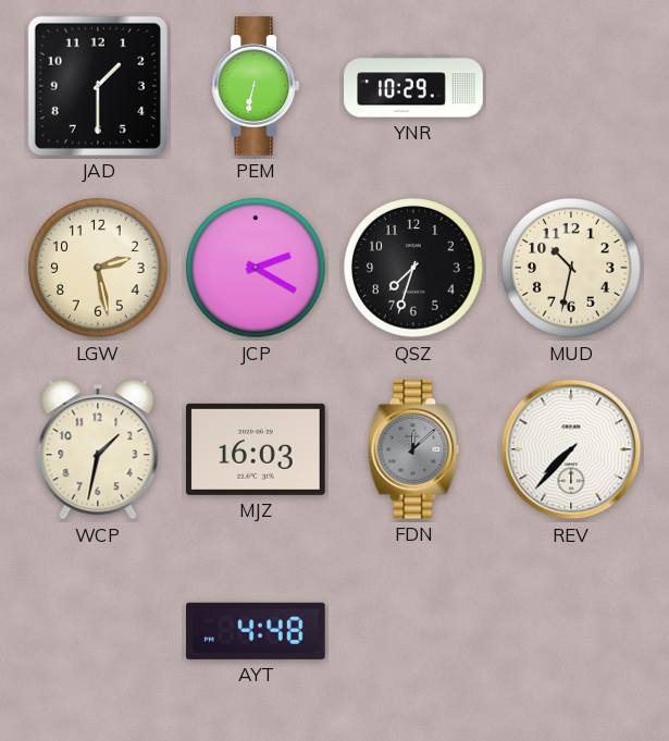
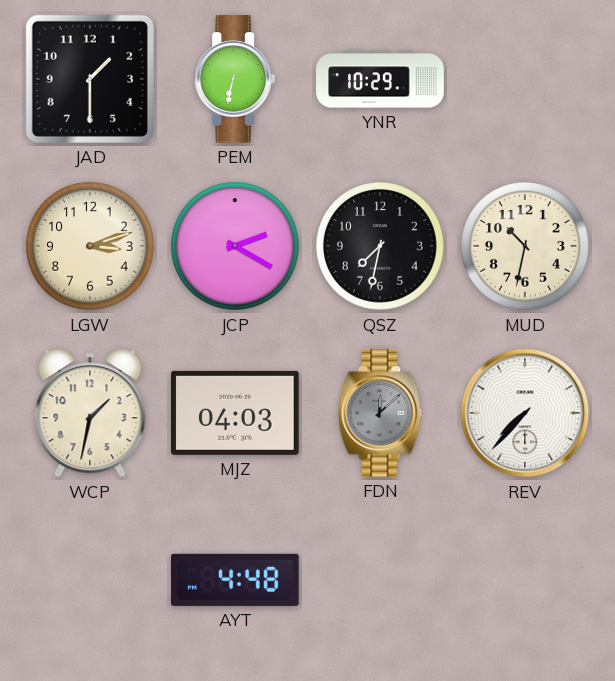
LGW: 2:28 -> 3:12
QSZ: 7:33 -> 7:32
MJZ: 16:03 -> 04:03
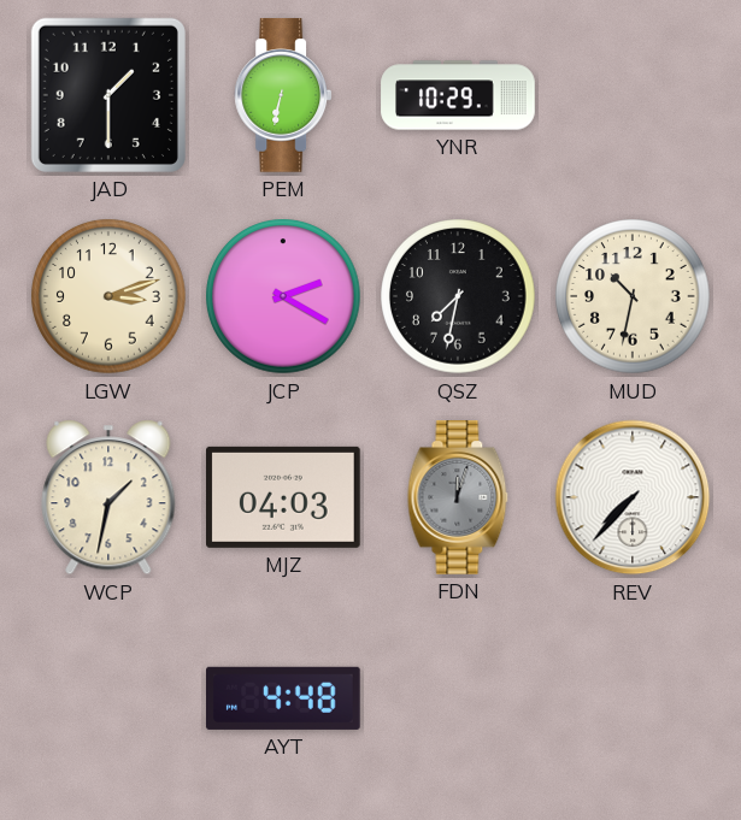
FDN: 12:08 -> 12:03
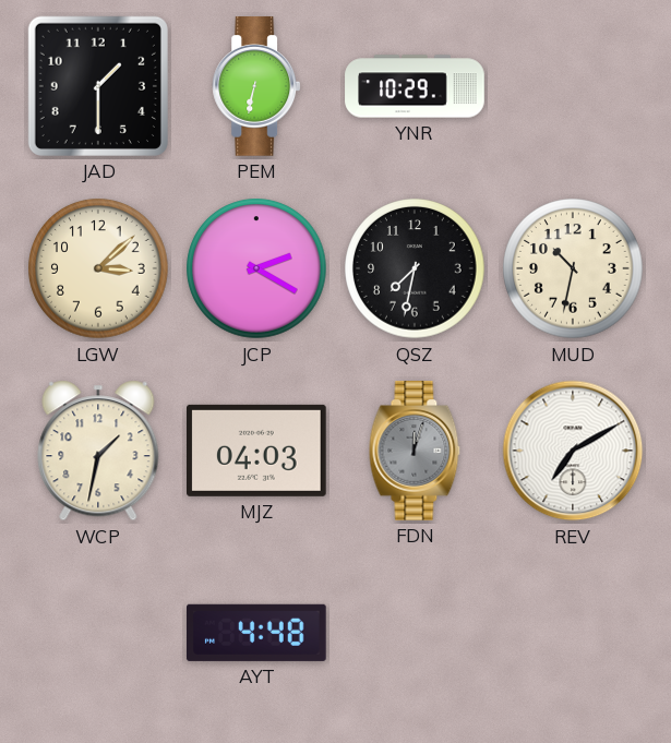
LGW: 3:12 -> 3:08
REV: 7:37 -> 7:10
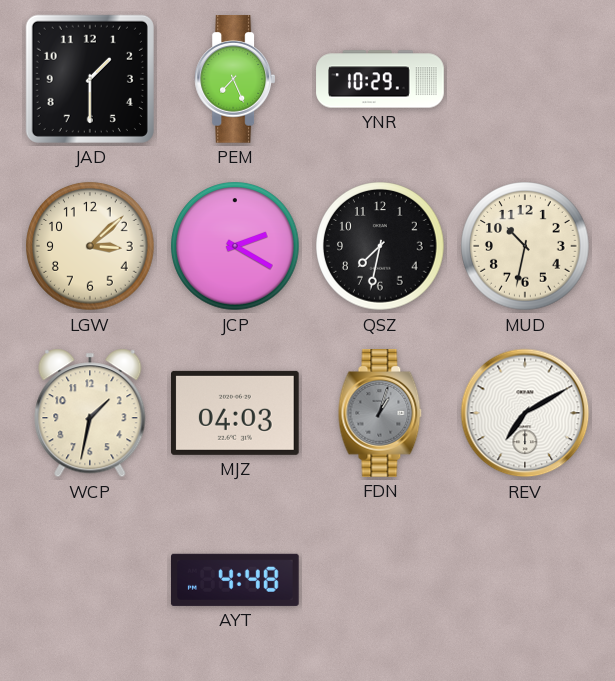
PEM: 6:32 -> 7:26
FDN: 12:03 -> 1:03
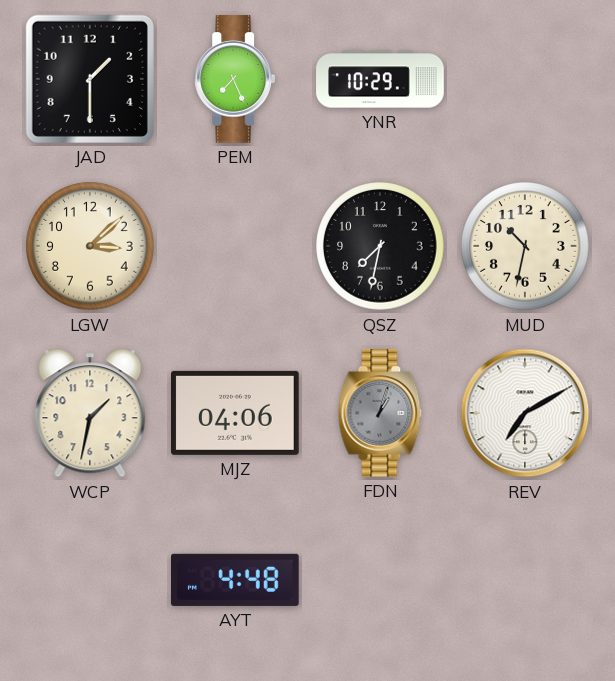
JCP: 2:20 -> none
MJZ: 04:03 -> 04:06
